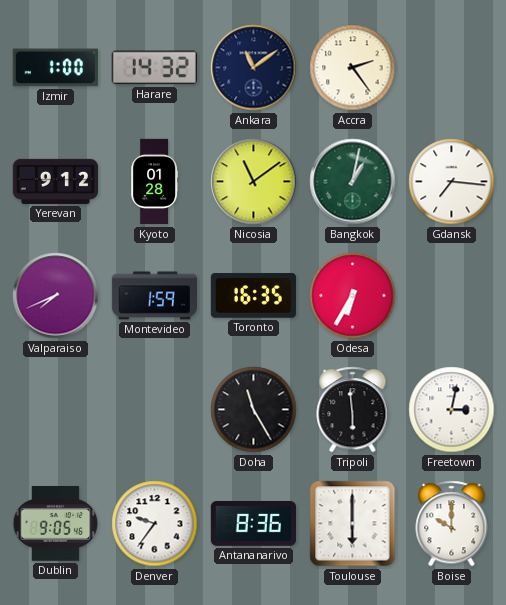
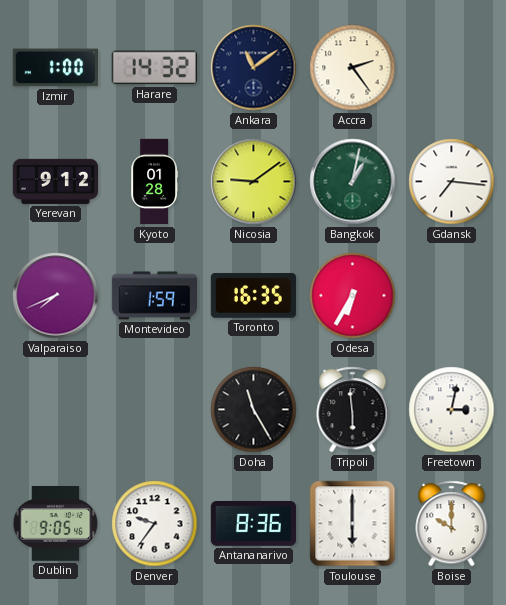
Nicosia: 11:09 -> 9:09
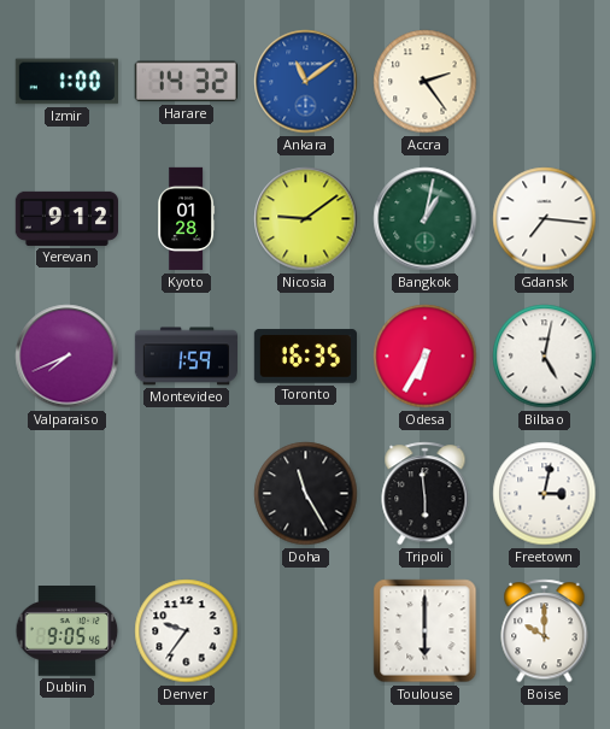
Ankara dial: navy -> blue
Bilbao: none -> 5:02
Antananarivo: 8:36 -> none
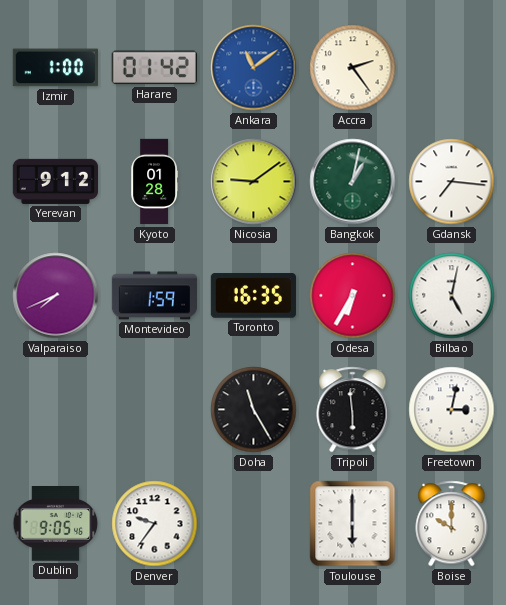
Harare: 14:32 -> 01:42
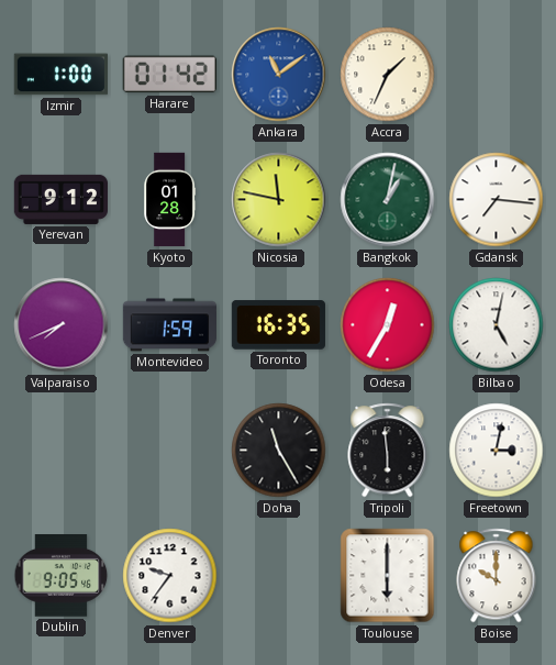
Accra: 2:24 -> 1:34
Nicosia: 9:09 -> 11:47
Odesa: 6:35 -> 12:35
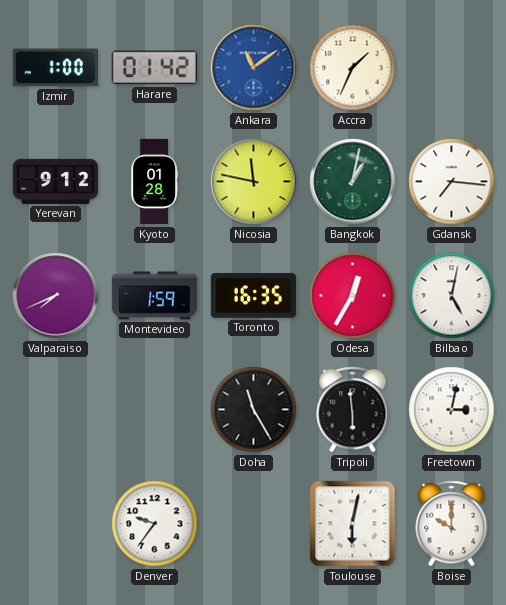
Dublin: 9:05 -> none
Toulouse: 6:00 -> 6:02
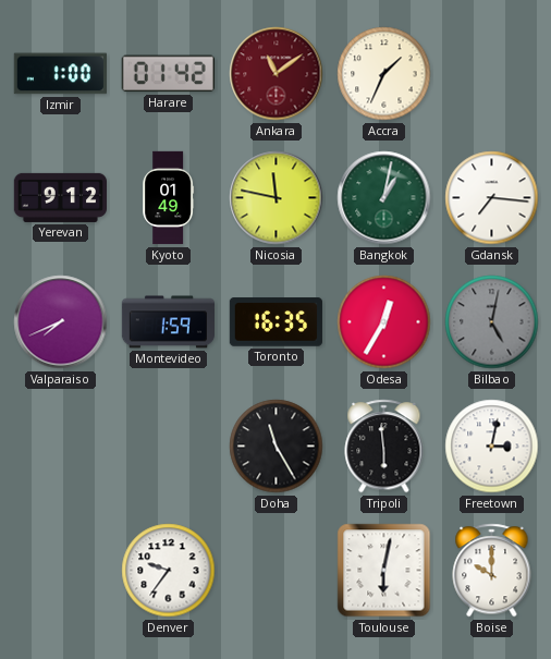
Ankara dial: blue -> burgundy
Kyoto: 01:28 -> 01:49
Bilbao dial: white -> grey
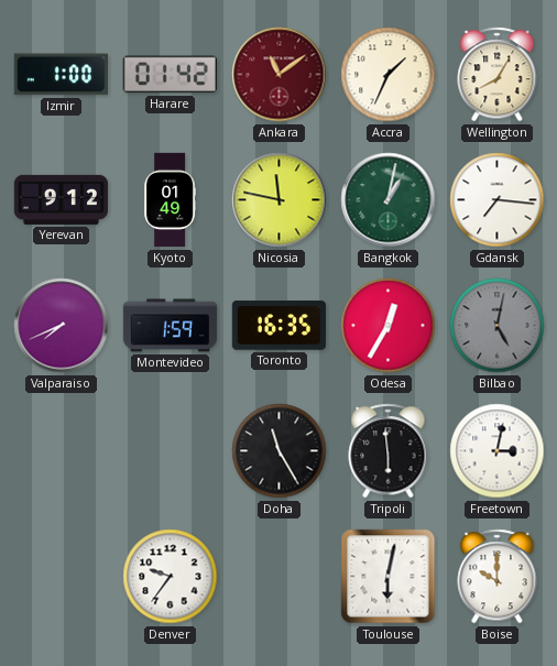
Wellington: none -> 8:05
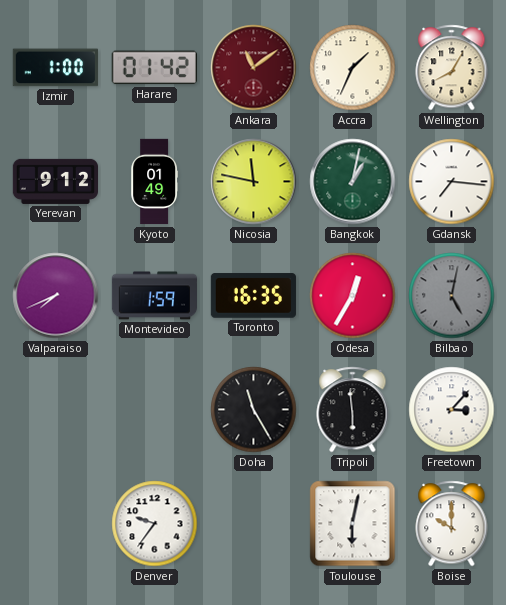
Freetown: 3:02 -> 3:07
